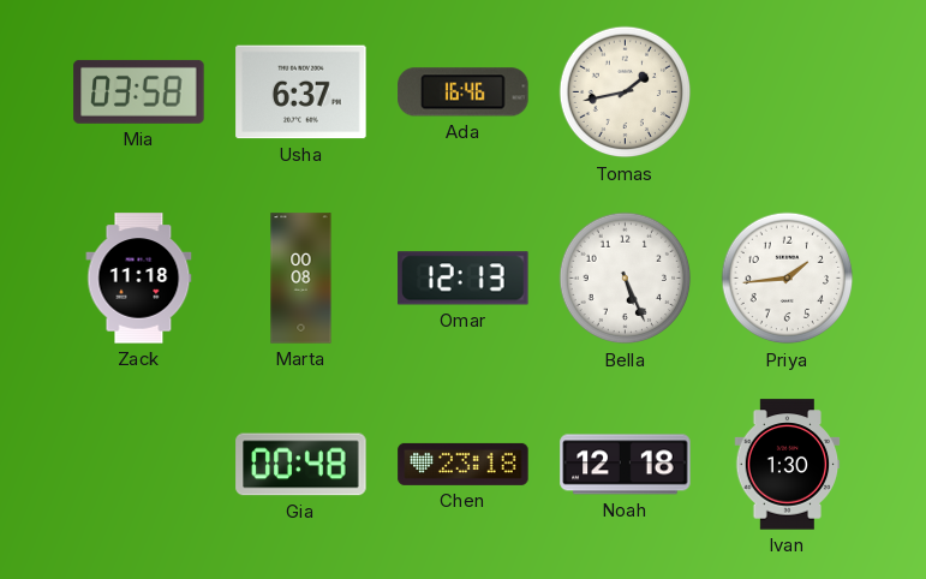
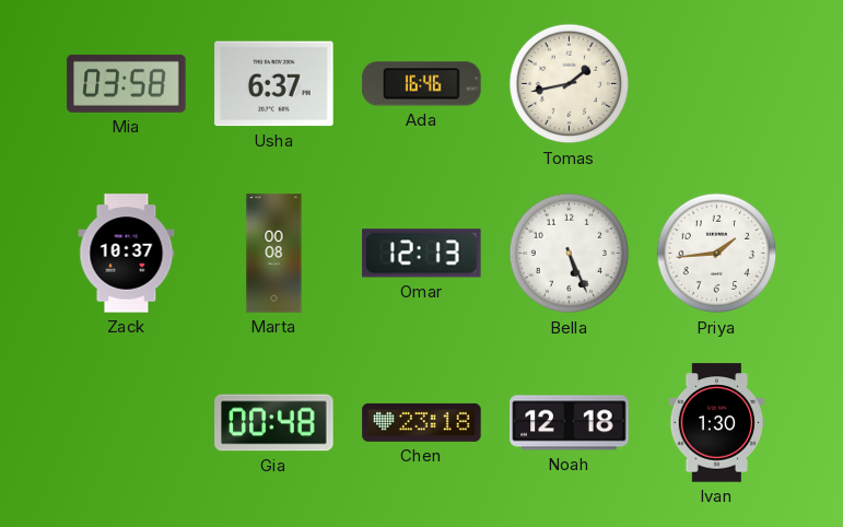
Zack: 11:18 -> 10:37
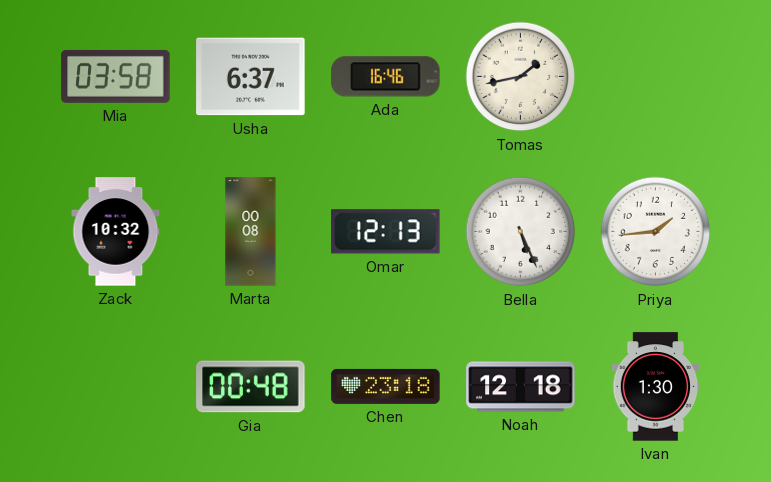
Zack: 10:37 -> 10:32
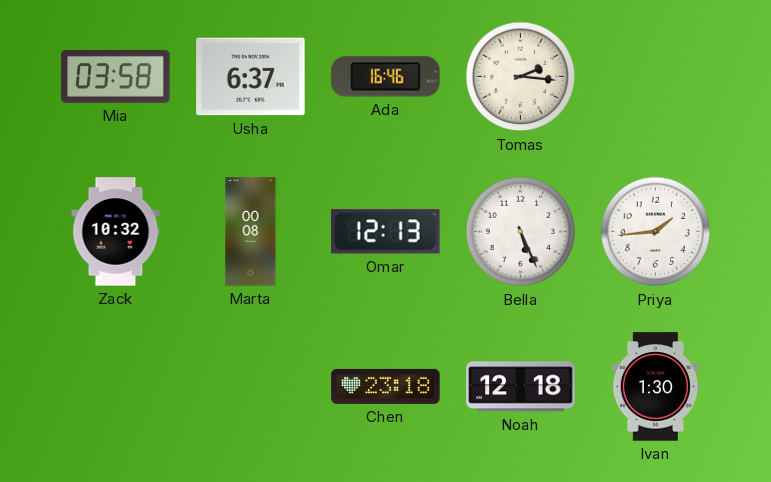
Tomas: 1:43 -> 2:16
Gia: 00:48 -> none
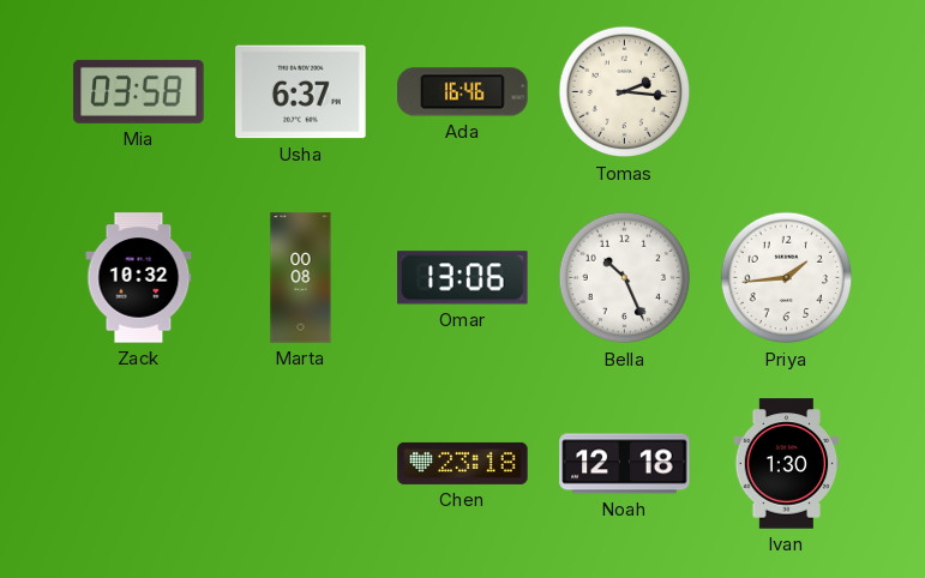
Omar: 12:13 -> 13:06
Bella: 5:26 -> 10:26
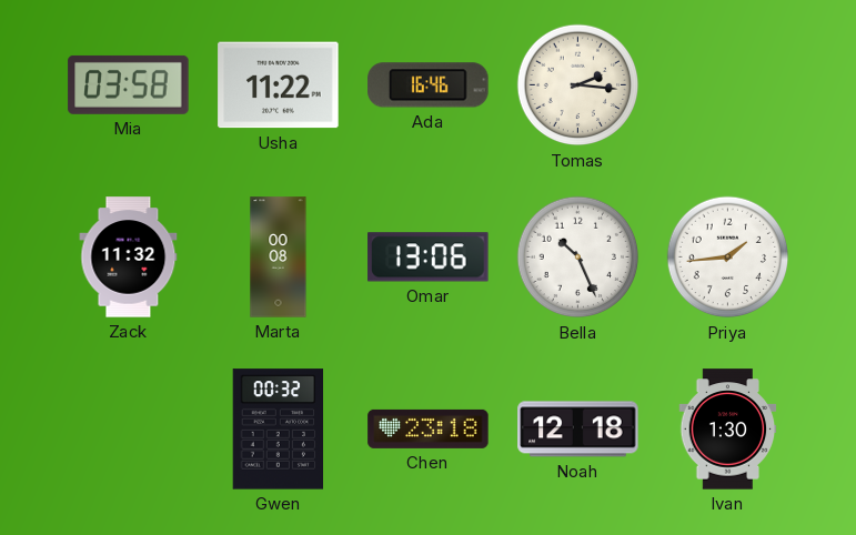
Usha: 6:37 -> 11:22
Zack: 10:32 -> 11:32
Gwen: none -> 00:32
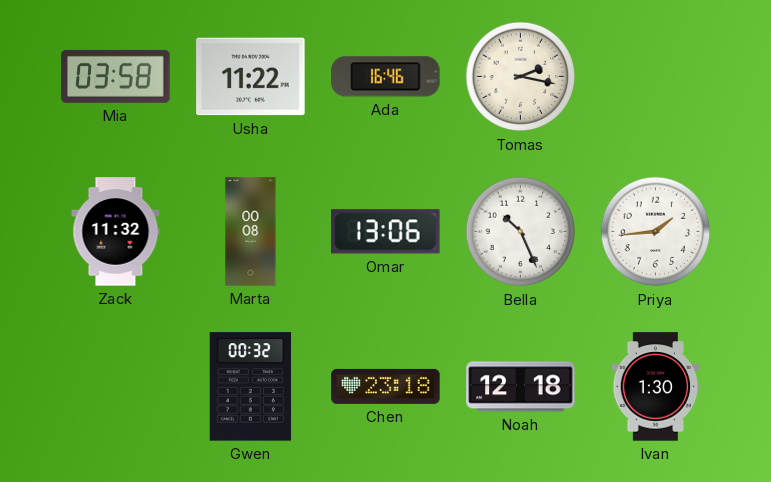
Tomas: 2:16 -> 2:17
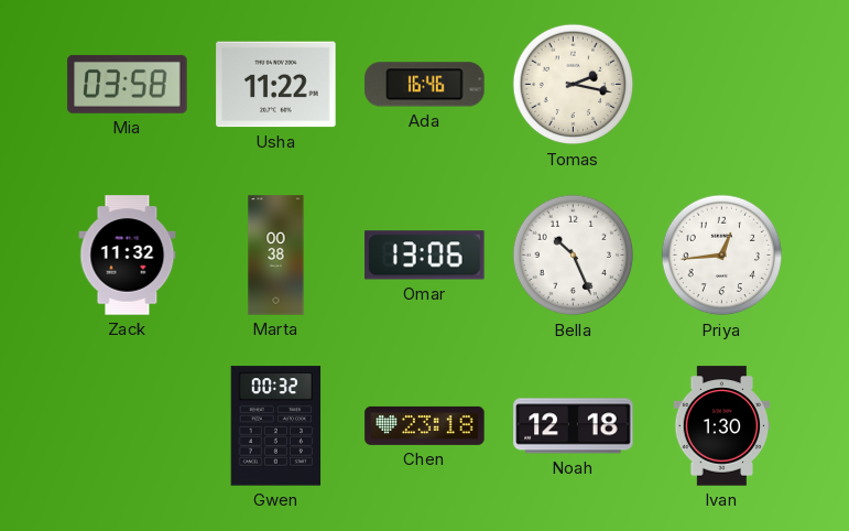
Marta: 00:08 -> 00:38
Priya: 1:44 -> 12:44
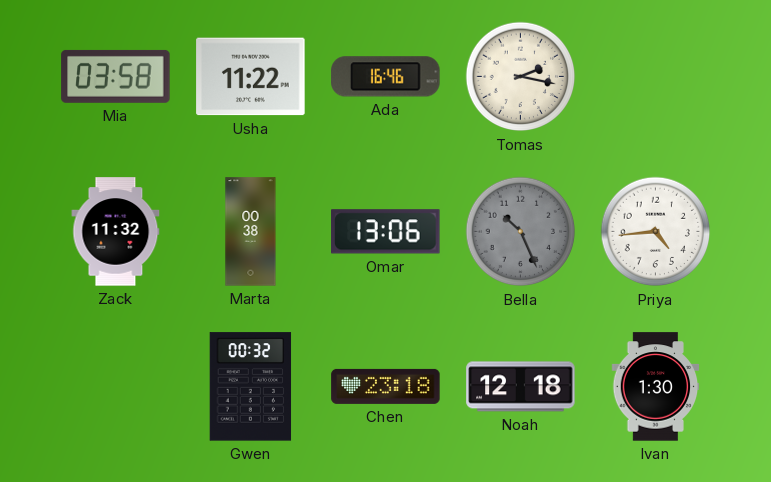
Bella dial: white -> grey
Priya: 12:44 -> 4:44
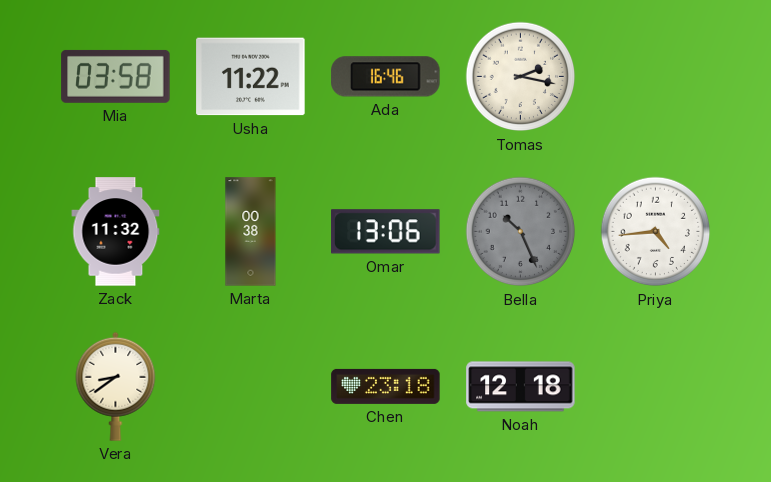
Vera: none -> 8:39
Gwen: 00:32 -> none
Ivan: 1:30 -> none
